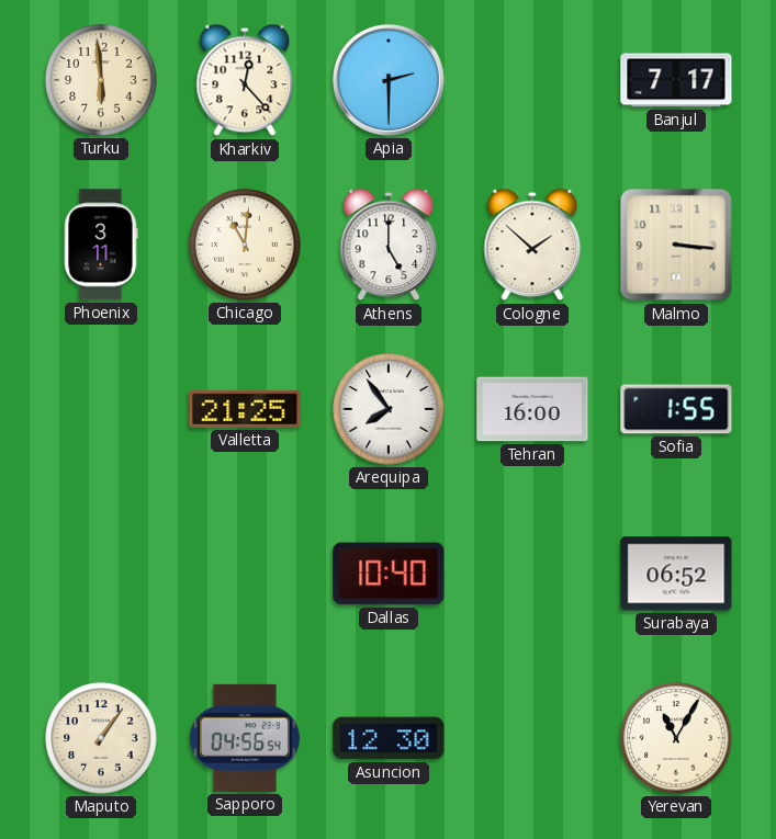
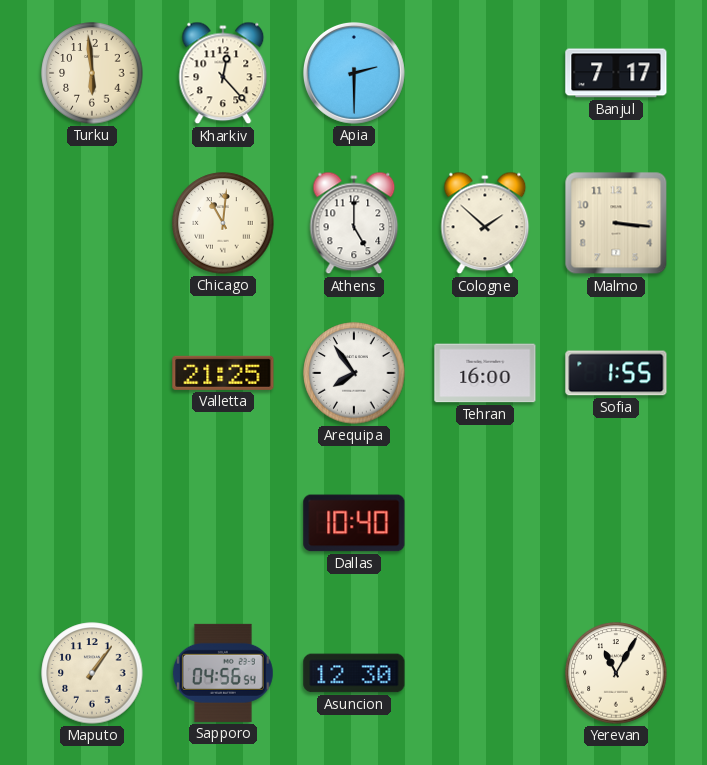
Phoenix: 3:11 -> none
Surabaya: 06:52 -> none
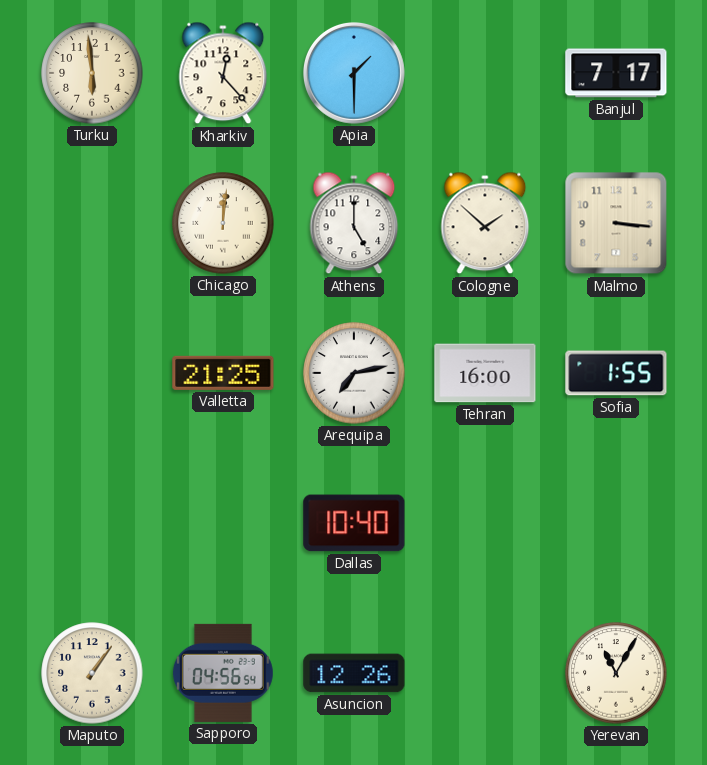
Apia: 2:30 -> 1:30
Chicago: 11:01 -> 12:01
Arequipa: 7:54 -> 7:13
Asuncion: 12:30 -> 12:26
